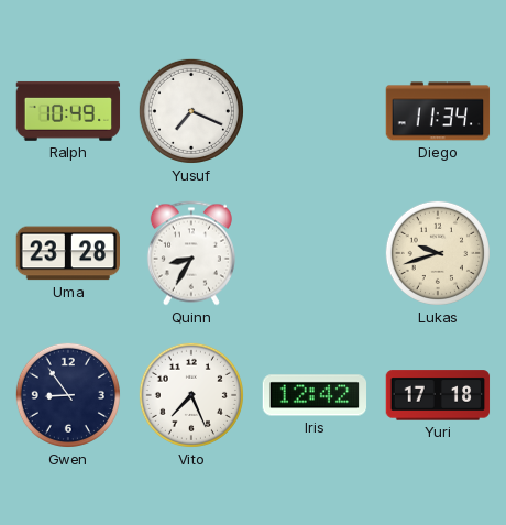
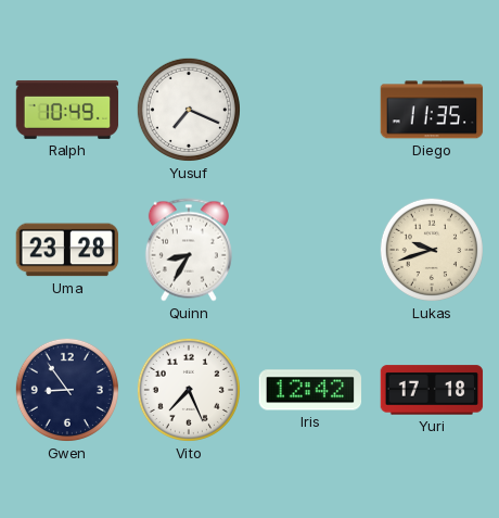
Diego: 11:34 -> 11:35
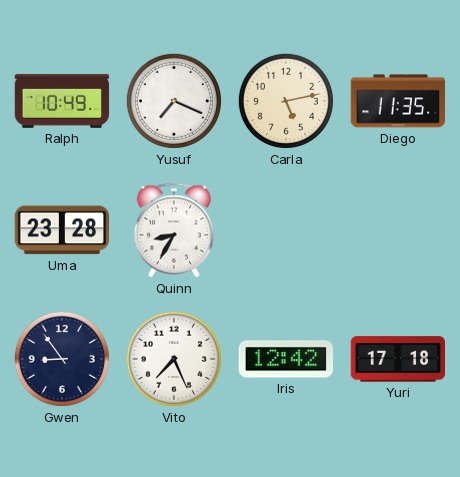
Carla: none -> 5:13
Lukas: 9:42 -> none
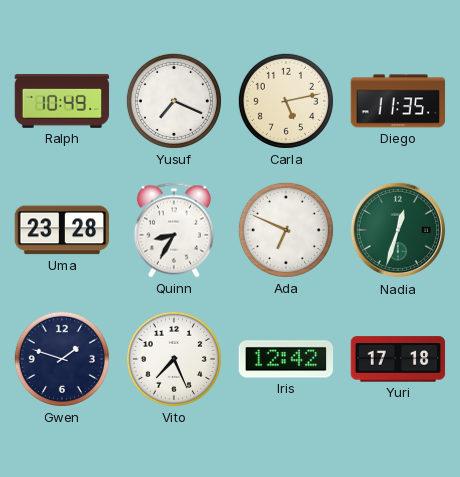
Ada: none -> 6:49
Nadia: none -> 12:33
Gwen: 8:54 -> 1:48
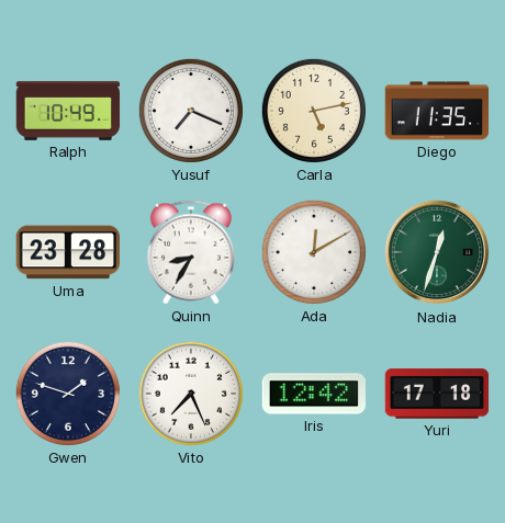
Ada: 6:49 -> 12:10
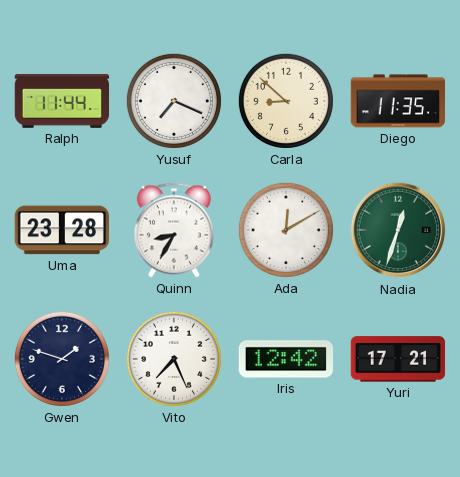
Ralph: 10:49 -> 11:44
Carla: 5:13 -> 8:52
Yuri: 17:18 -> 17:21
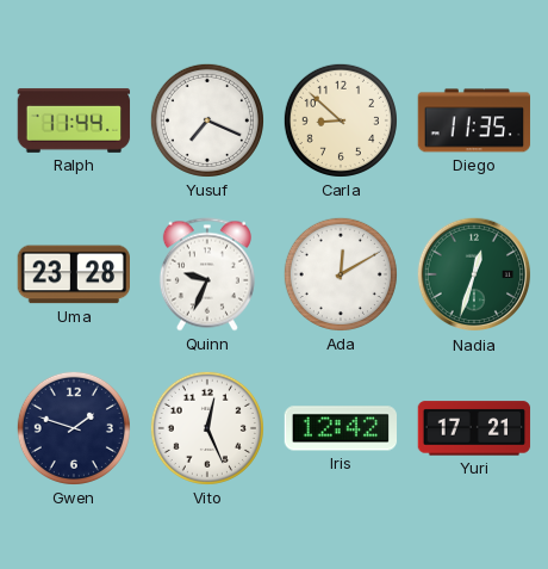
Quinn: 8:35 -> 9:34
Vito: 7:26 -> 12:26
